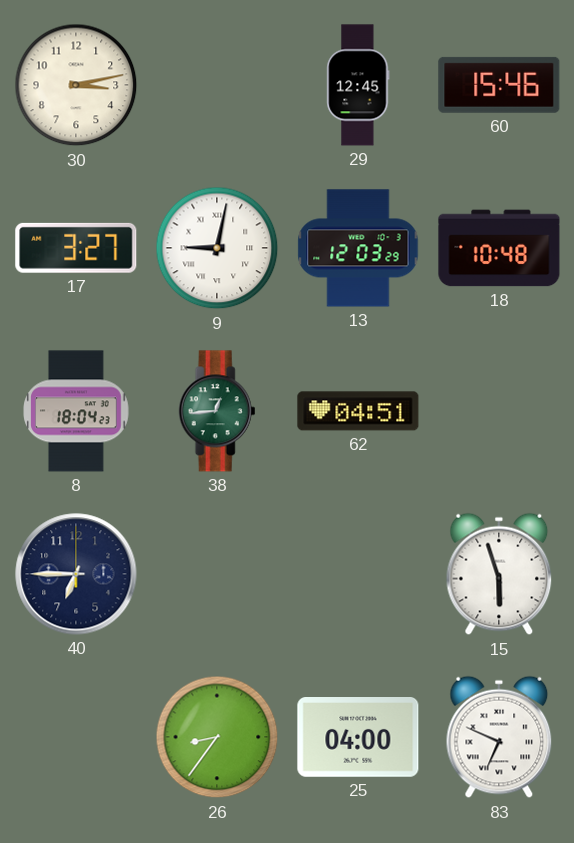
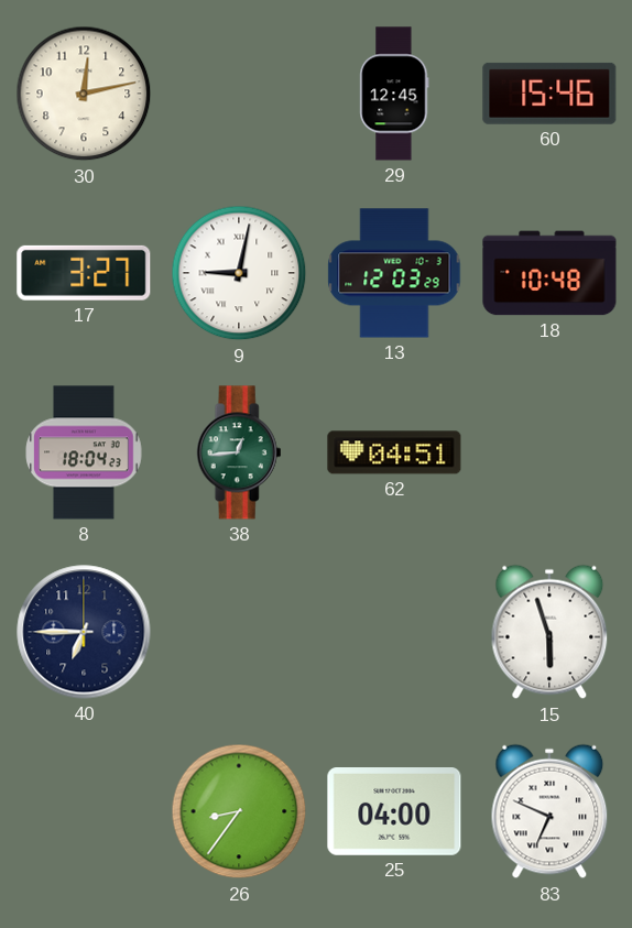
30: 3:13 -> 12:13
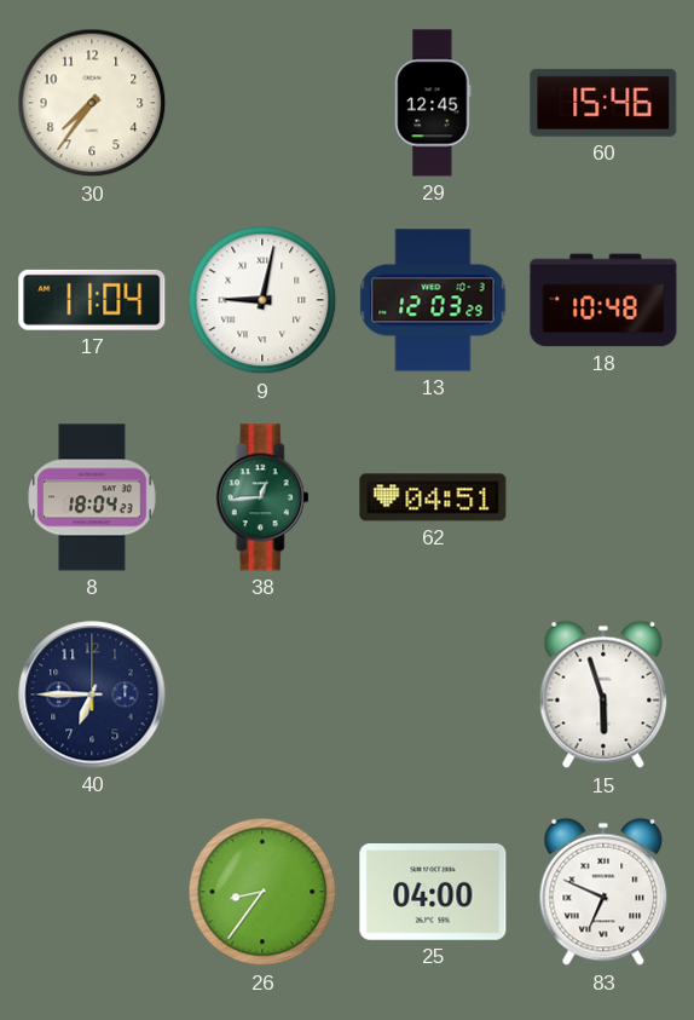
30: 12:13 -> 7:36
17: 3:27 -> 11:04
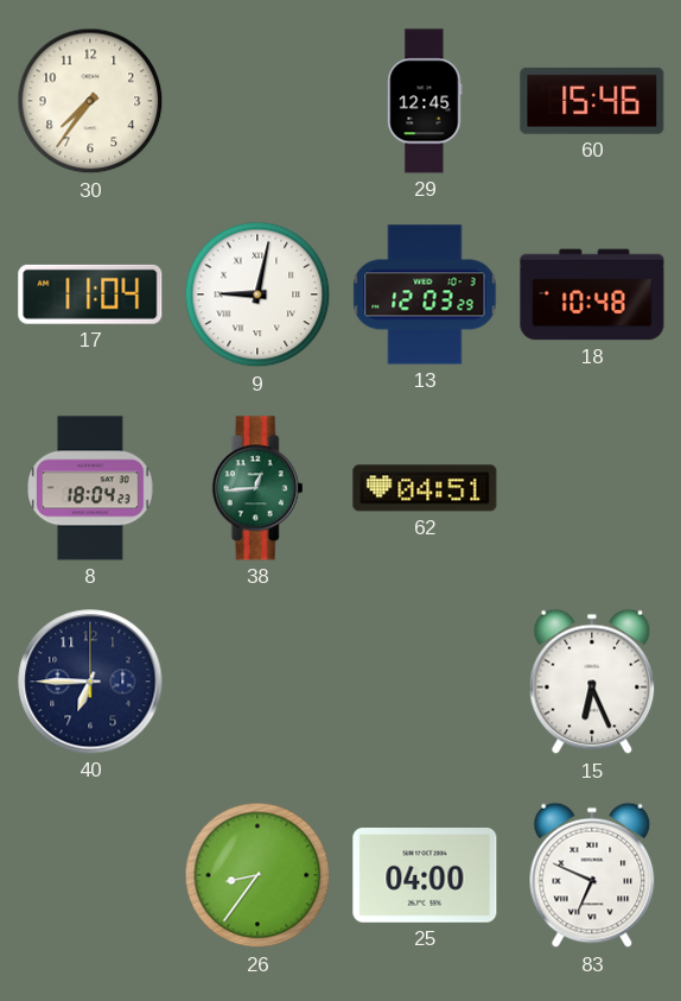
15: 5:57 -> 6:26
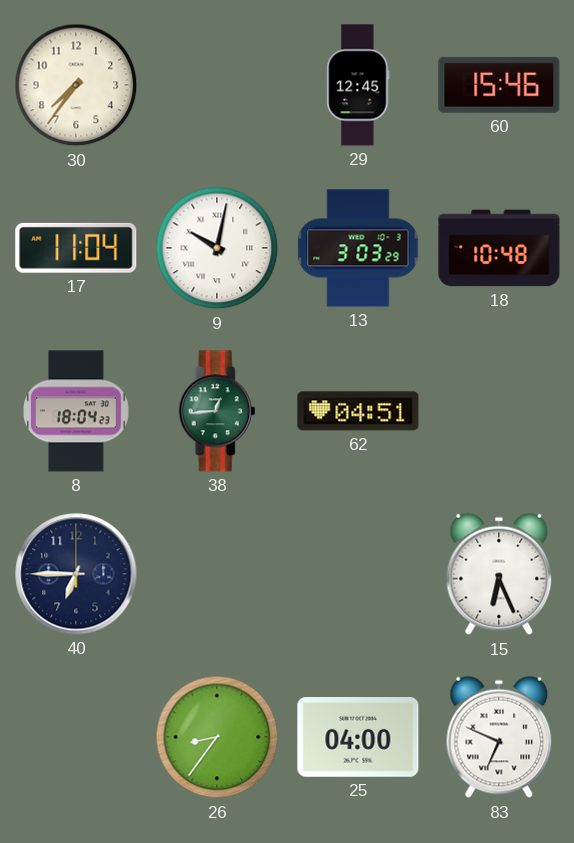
9: 9:02 -> 10:02
13: 12:03 -> 3:03
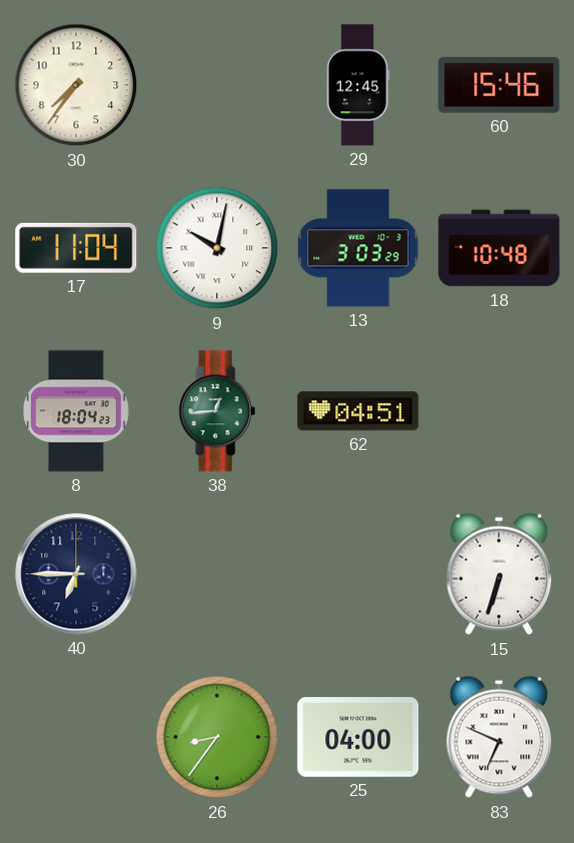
15: 6:26 -> 6:33
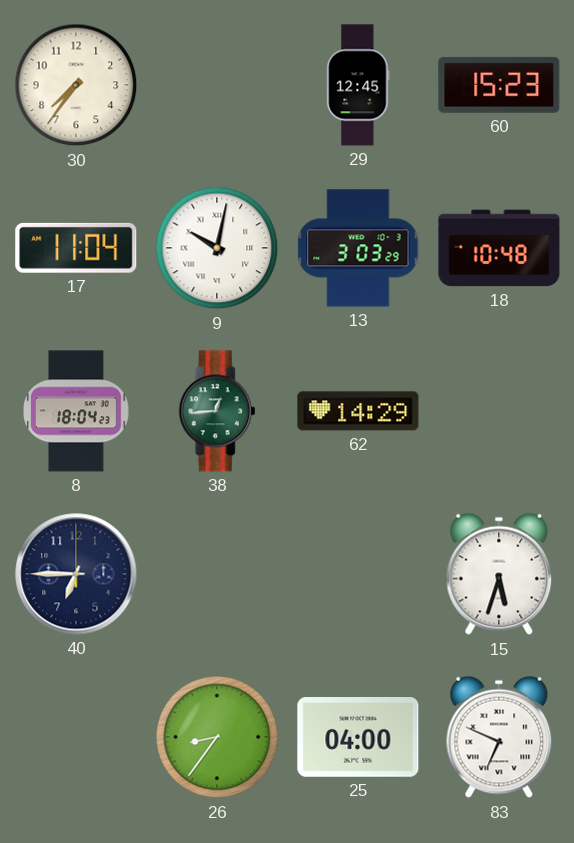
60: 15:46 -> 15:23
62: 04:51 -> 14:29
15: 6:33 -> 5:33
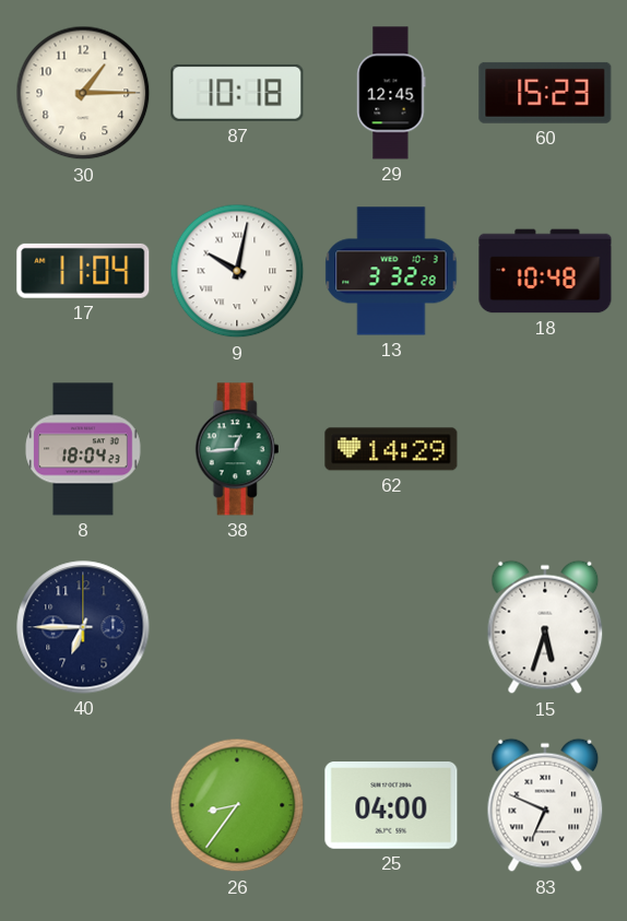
30: 7:36 -> 1:15
87: none -> 10:18
13: 3:03 -> 3:32
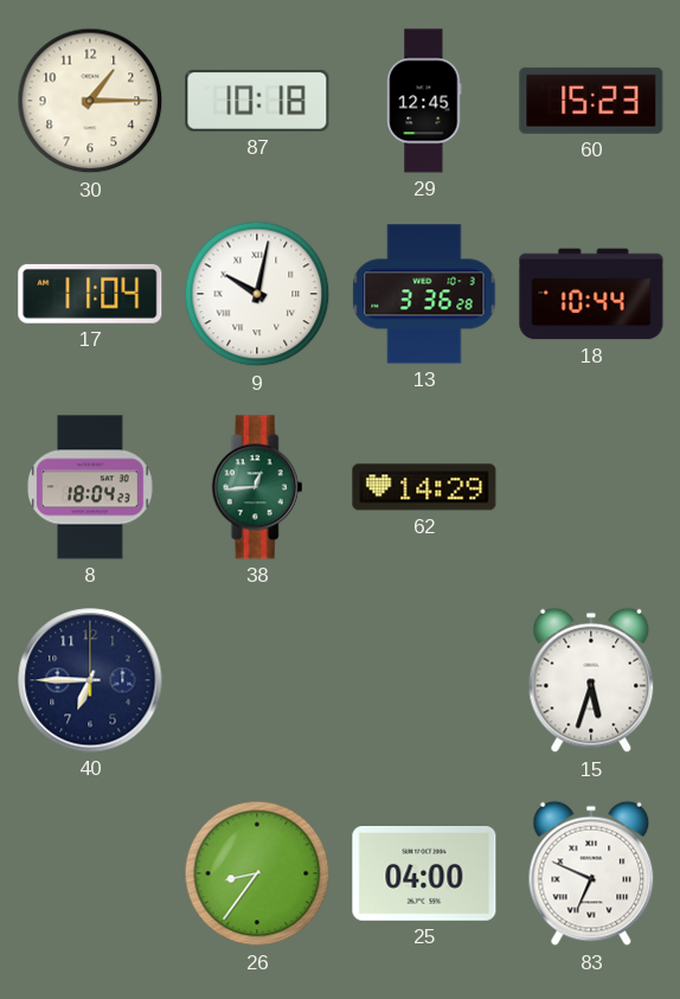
13: 3:32 -> 3:36
18: 10:48 -> 10:44
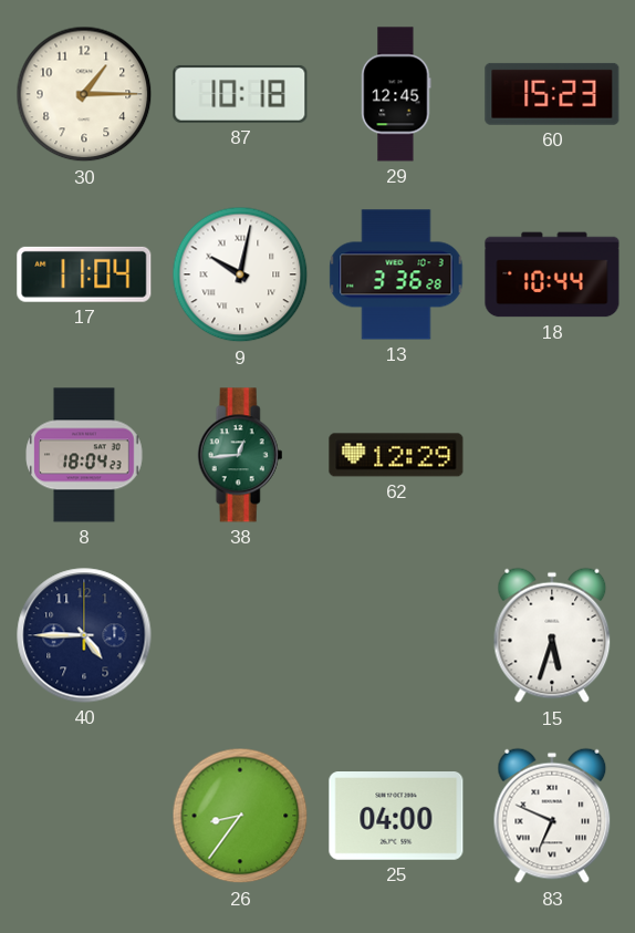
62: 14:29 -> 12:29
40: 6:45 -> 4:45
